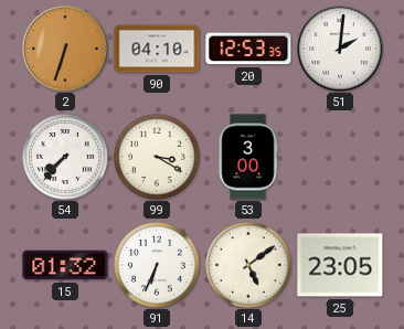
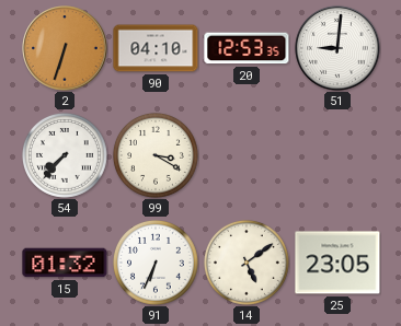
51: 2:01 -> 9:01
53: 3:00 -> none
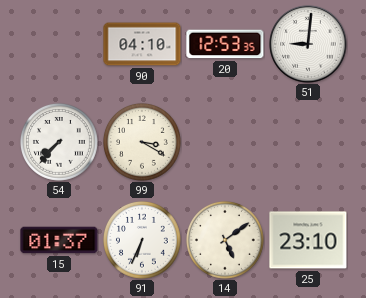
2: 6:33 -> none
15: 01:32 -> 01:37
25: 23:05 -> 23:10
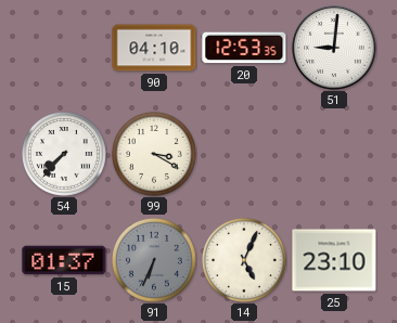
91 dial: white -> grey
14: 5:09 -> 5:04
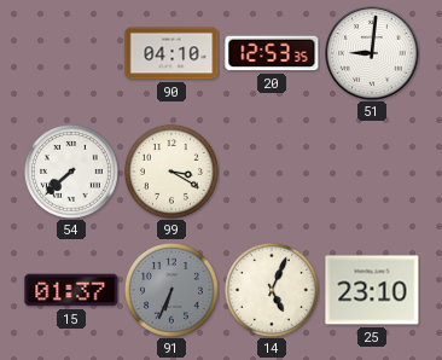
54: 7:37 -> 7:38
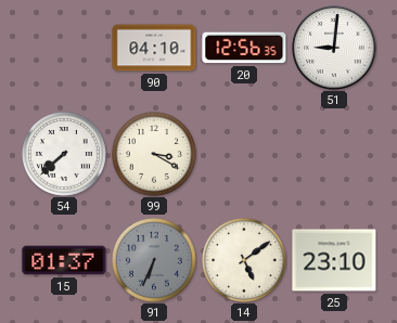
20: 12:53 -> 12:56
14: 5:04 -> 5:09
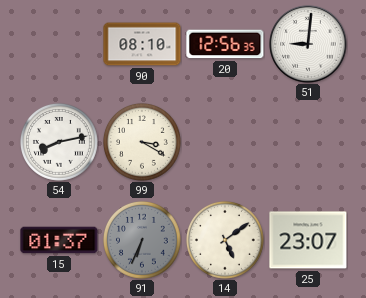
90: 04:10 -> 08:10
54: 7:38 -> 8:13
25: 23:10 -> 23:07
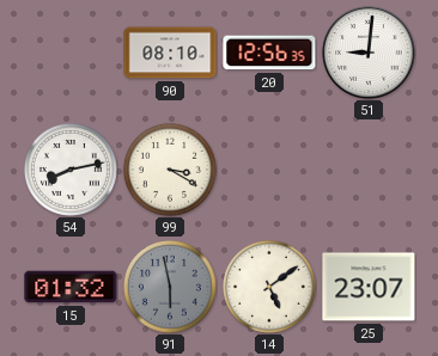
15: 01:37 -> 01:32
91: 6:34 -> 5:58
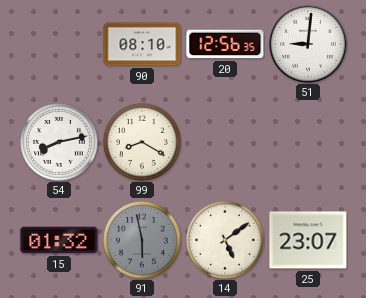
99: 3:20 -> 8:20
